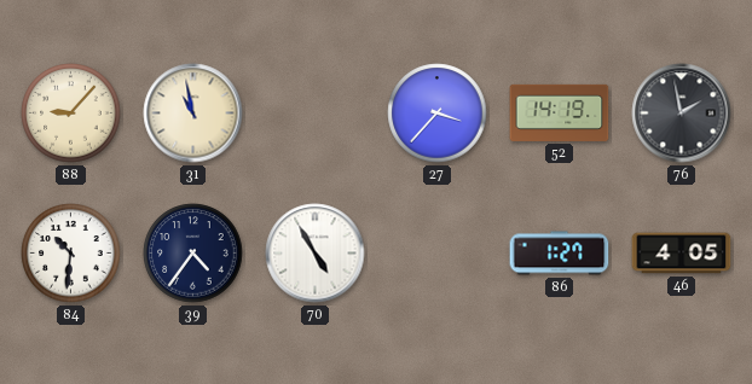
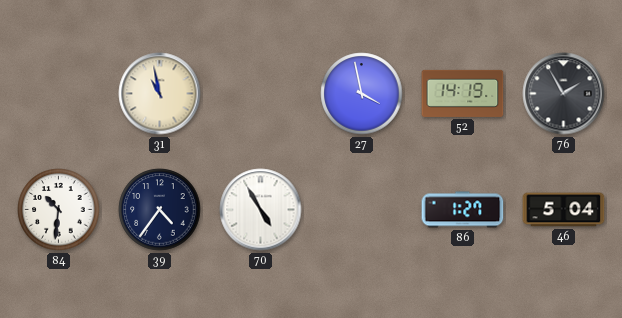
88: 9:07 -> none
27: 3:37 -> 3:58
76: 1:58 -> 1:55
46: 4:05 -> 5:04
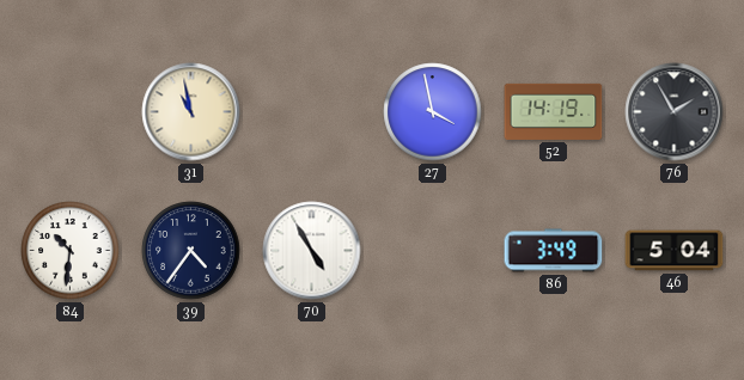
86: 1:27 -> 3:49
